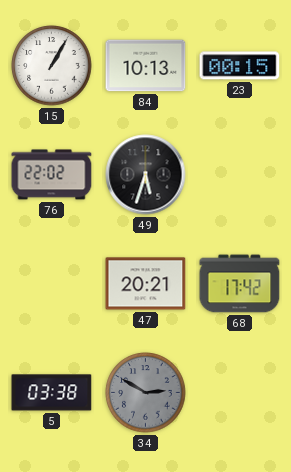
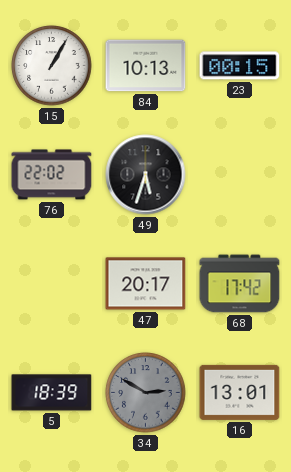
47: 20:21 -> 20:17
5: 03:38 -> 18:39
16: none -> 13:01
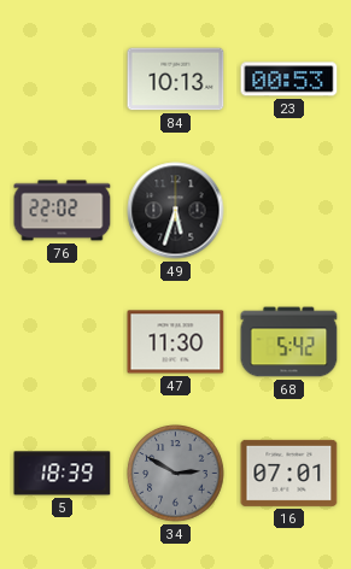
15: 1:05 -> none
23: 00:15 -> 00:53
47: 20:17 -> 11:30
68: 17:42 -> 5:42
16: 13:01 -> 07:01
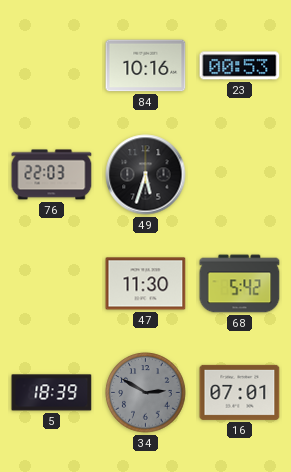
84: 10:13 -> 10:16
76: 22:02 -> 22:03
